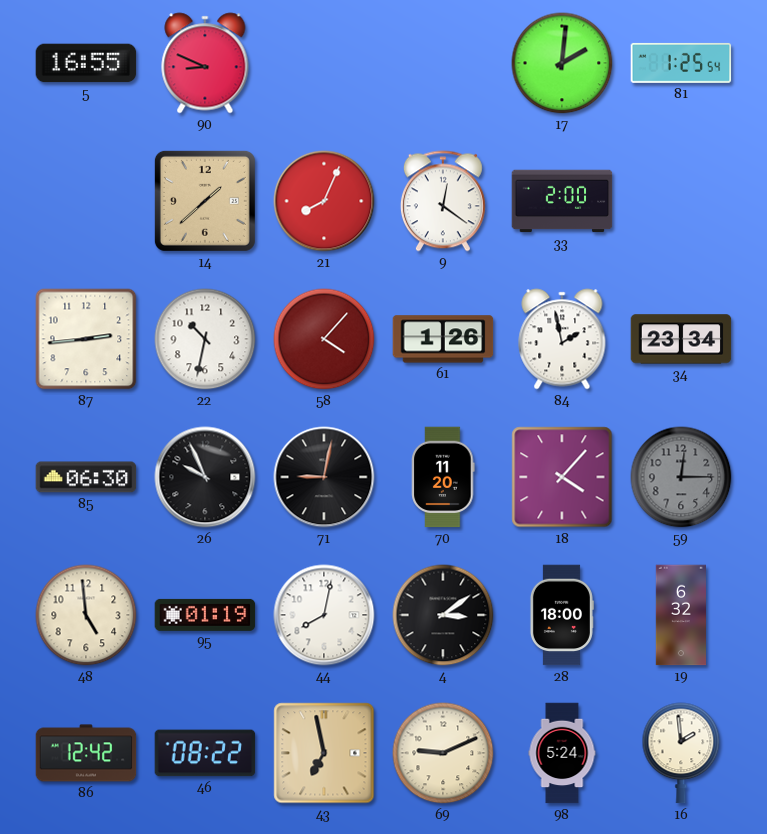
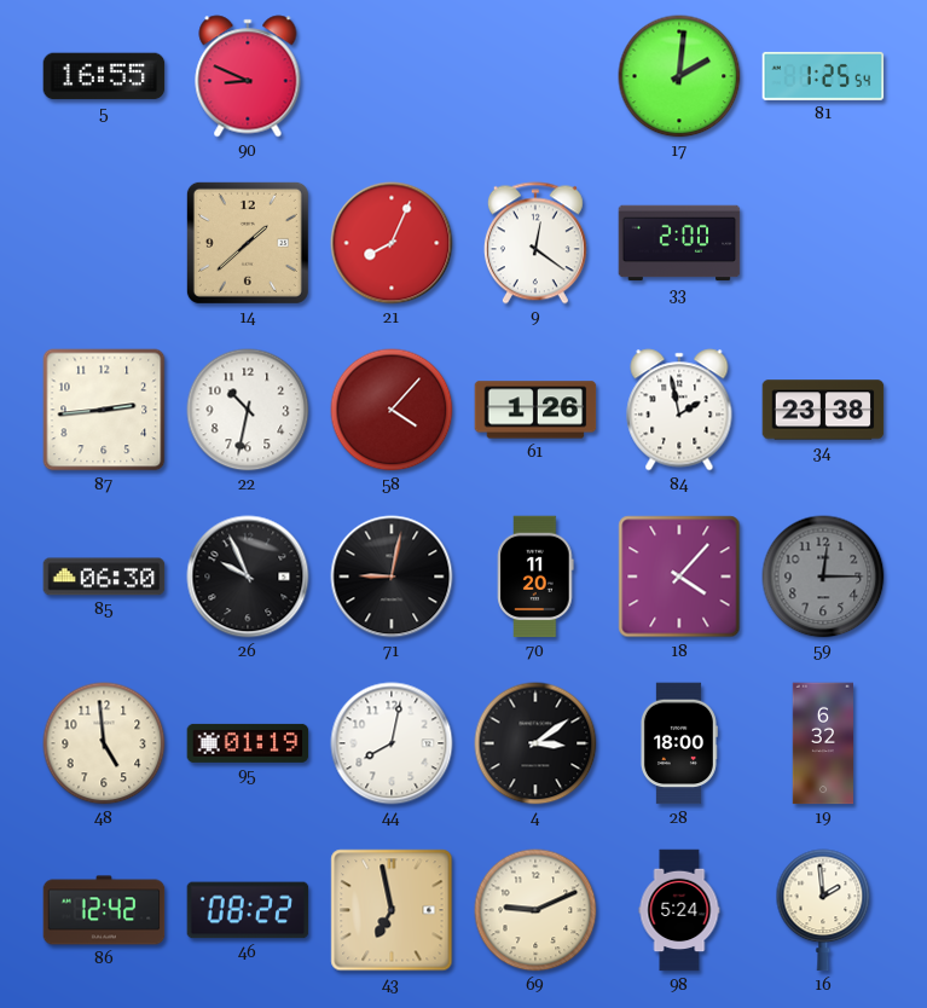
34: 23:34 -> 23:38
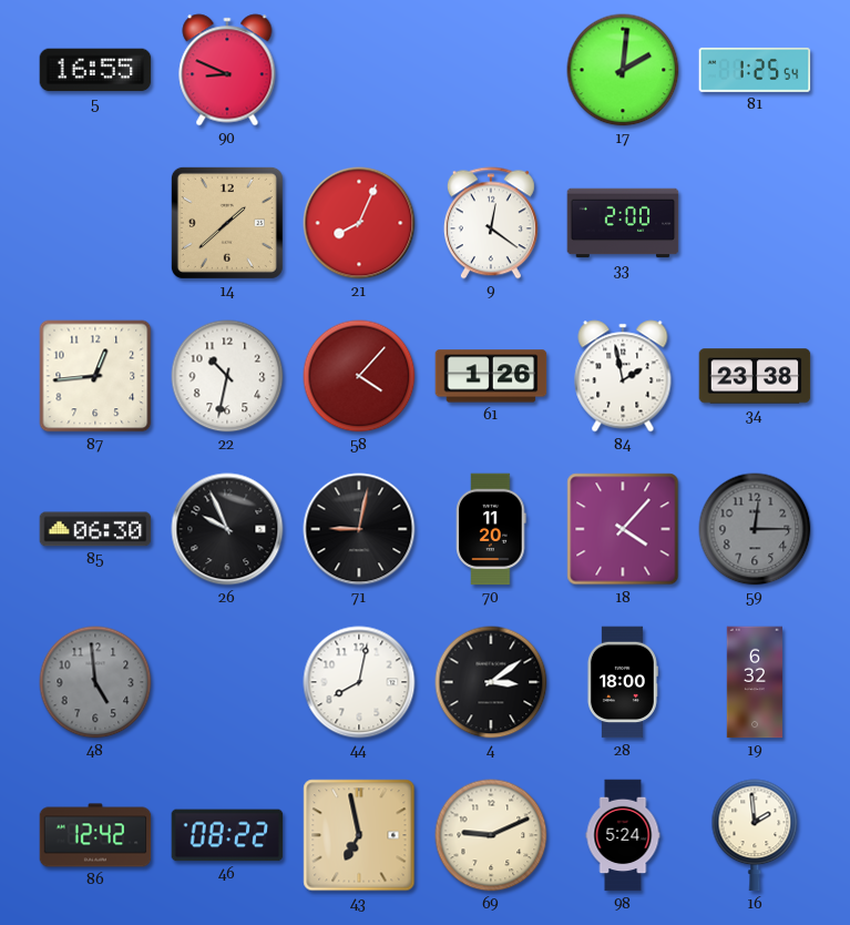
87: 2:44 -> 12:44
48 dial: cream -> grey
95: 01:19 -> none
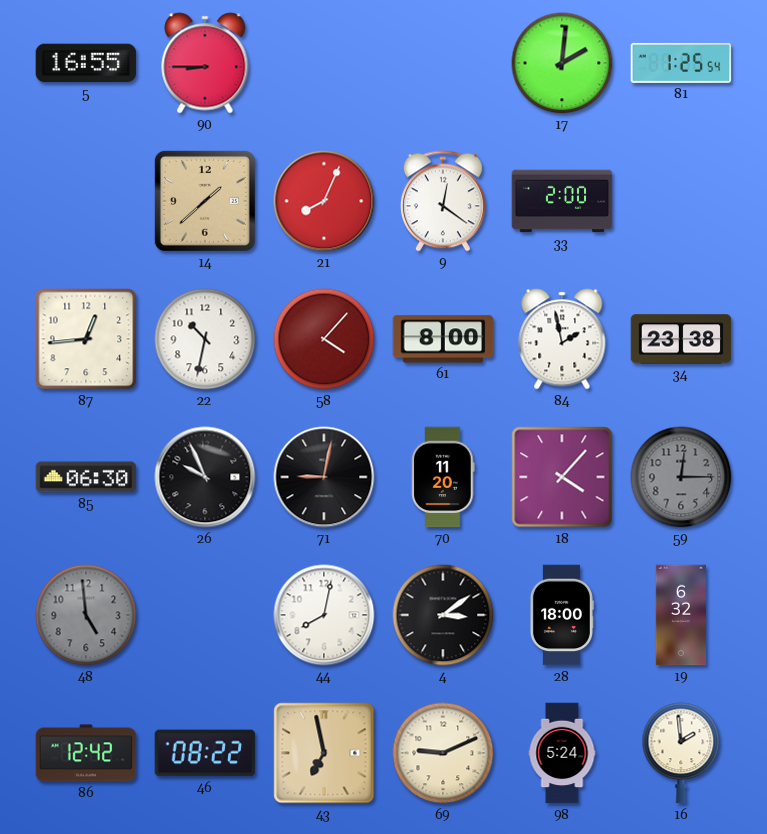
90: 8:49 -> 8:45
61: 1:26 -> 8:00
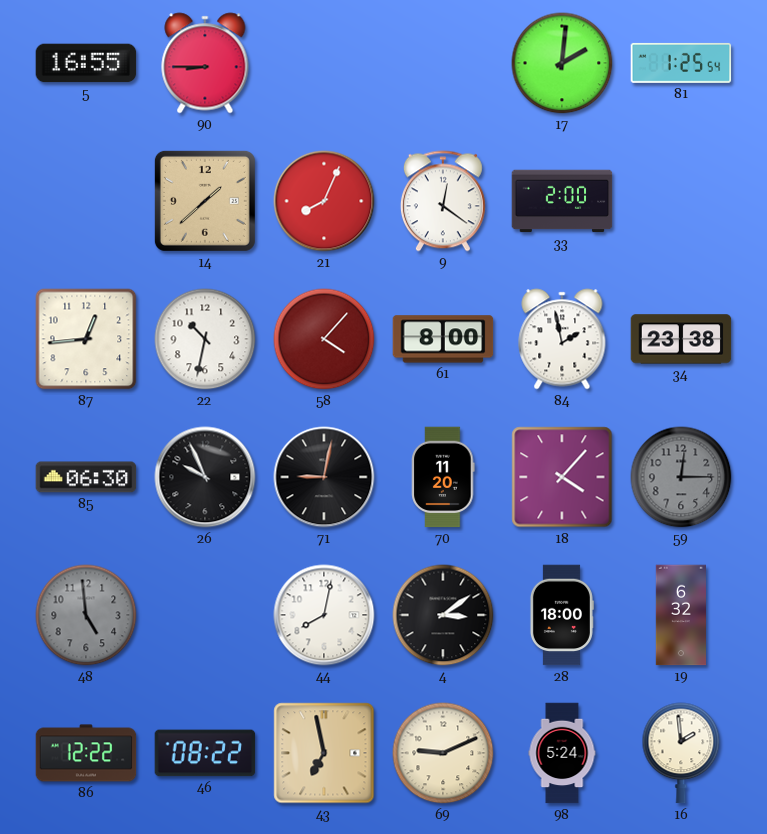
86: 12:42 -> 12:22
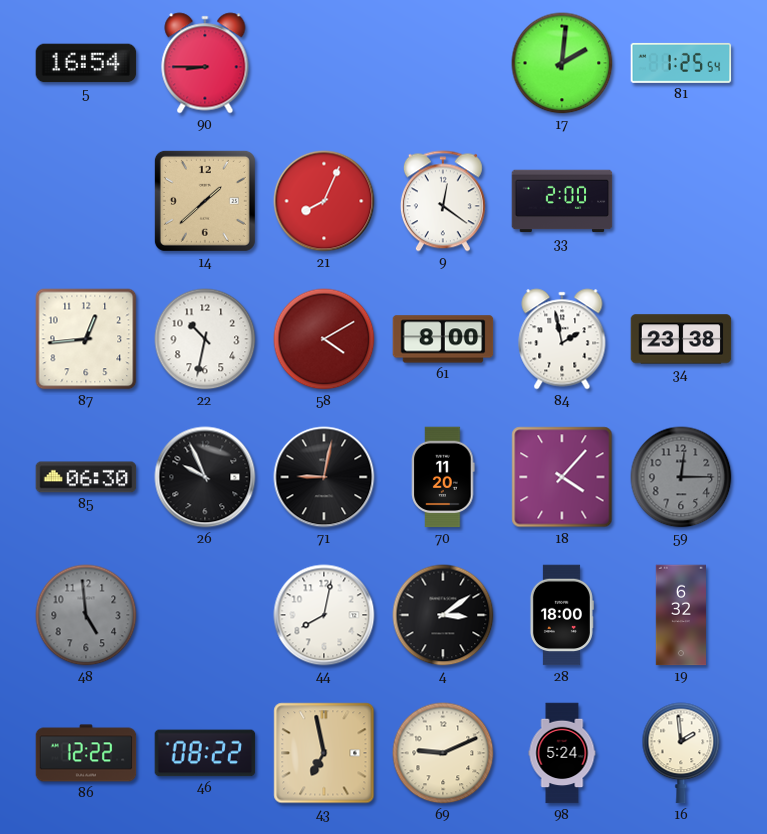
5: 16:55 -> 16:54
58: 4:07 -> 4:10
